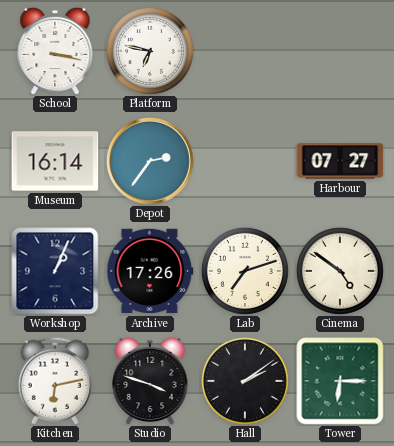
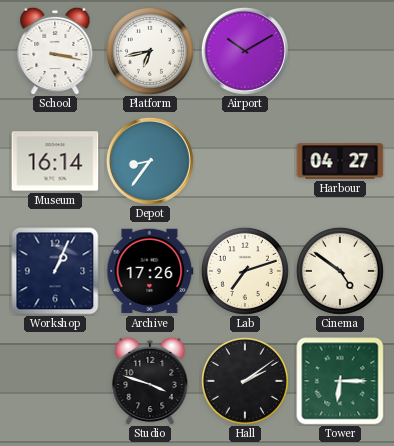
Platform: 6:47 -> 6:43
Airport: none -> 10:10
Depot: 2:36 -> 8:36
Harbour: 07:27 -> 04:27
Kitchen: 6:13 -> none
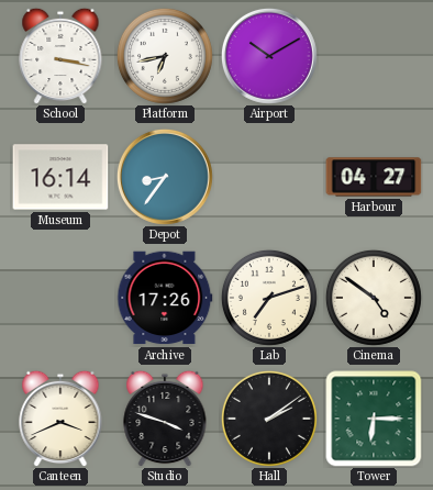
Workshop: 1:04 -> none
Canteen: none -> 3:41
